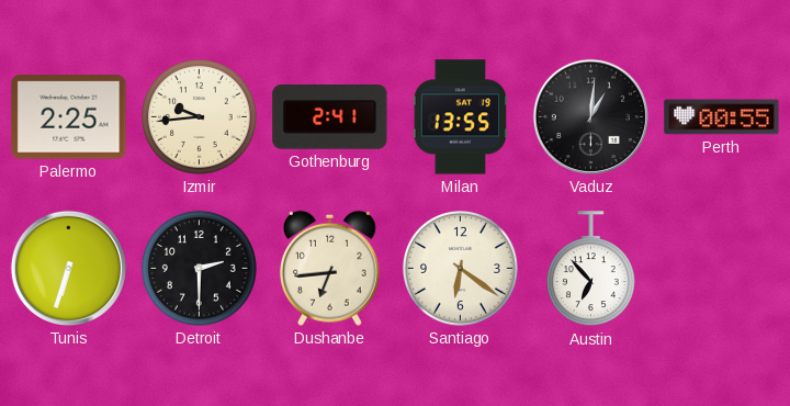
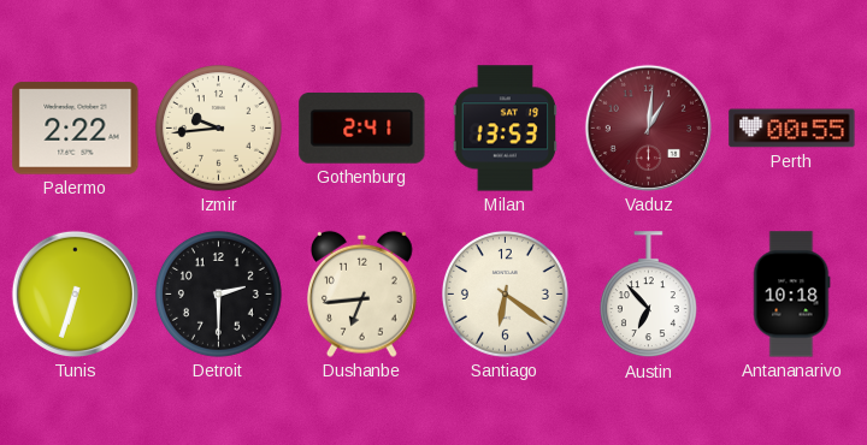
Palermo: 2:25 -> 2:22
Milan: 13:55 -> 13:53
Vaduz dial: black -> burgundy
Antananarivo: none -> 10:18
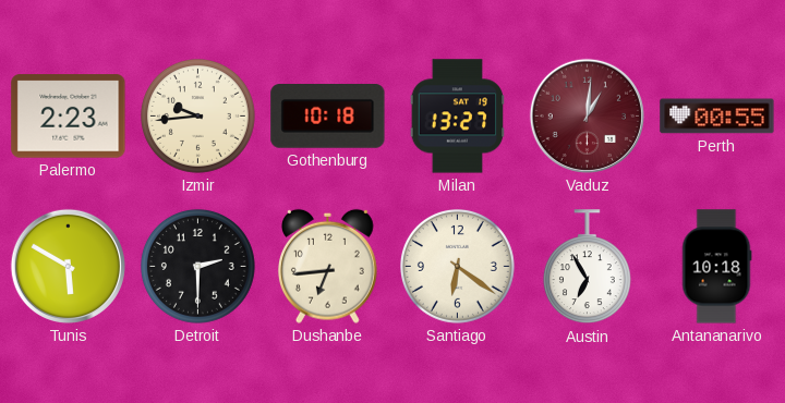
Palermo: 2:22 -> 2:23
Gothenburg: 2:41 -> 10:18
Milan: 13:53 -> 13:27
Tunis: 6:33 -> 5:50
Austin: 6:53 -> 6:55
